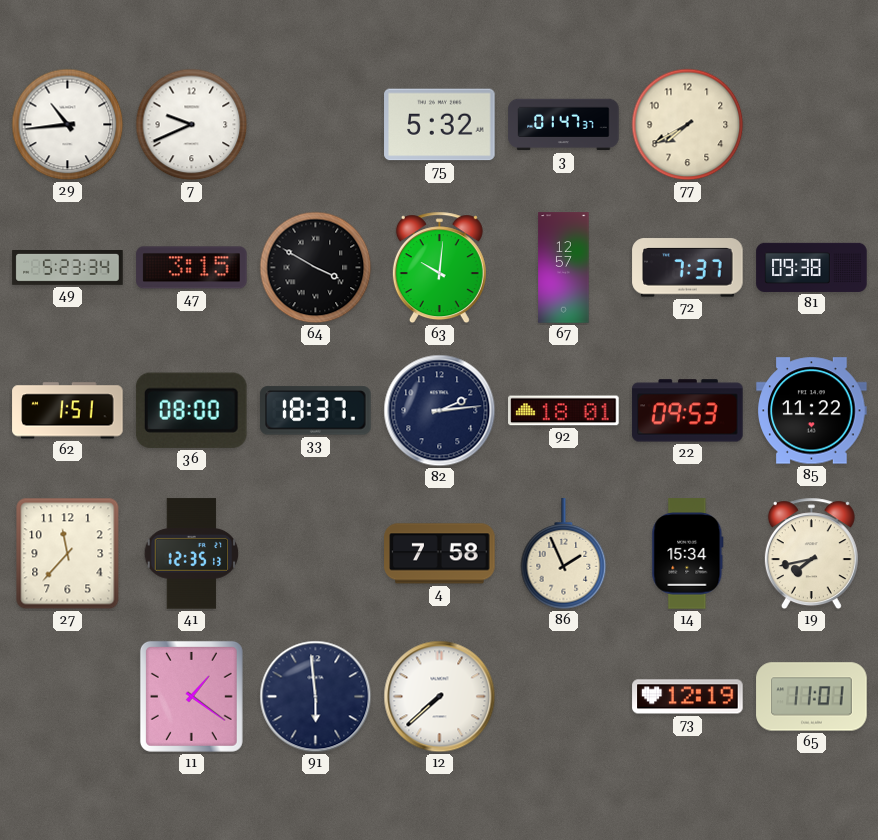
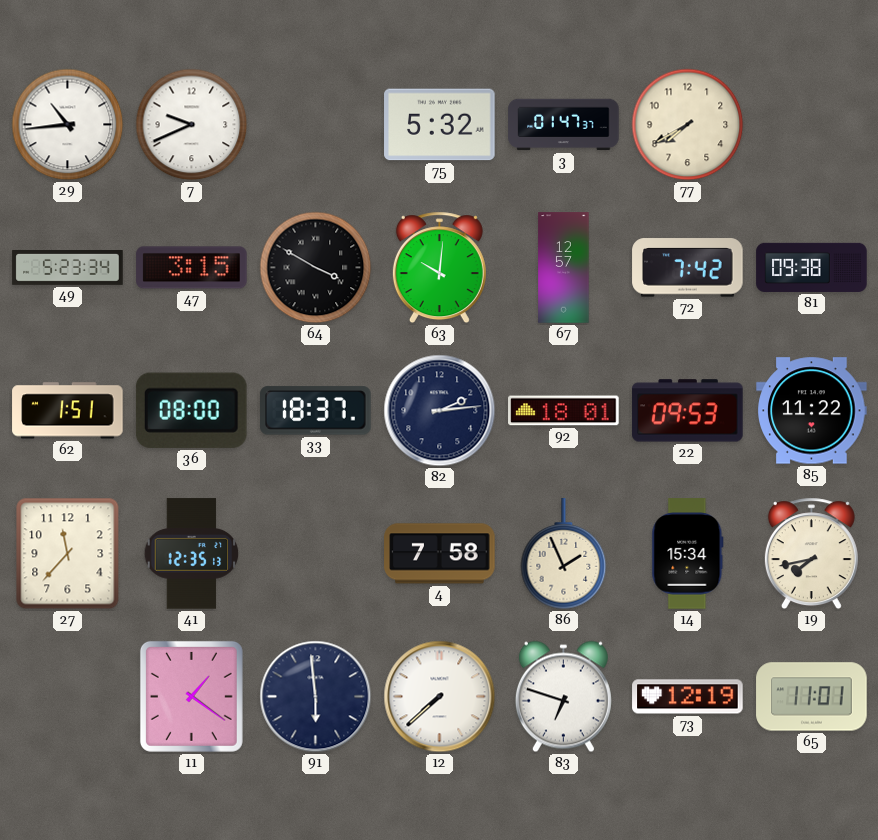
72: 7:37 -> 7:42
83: none -> 6:48
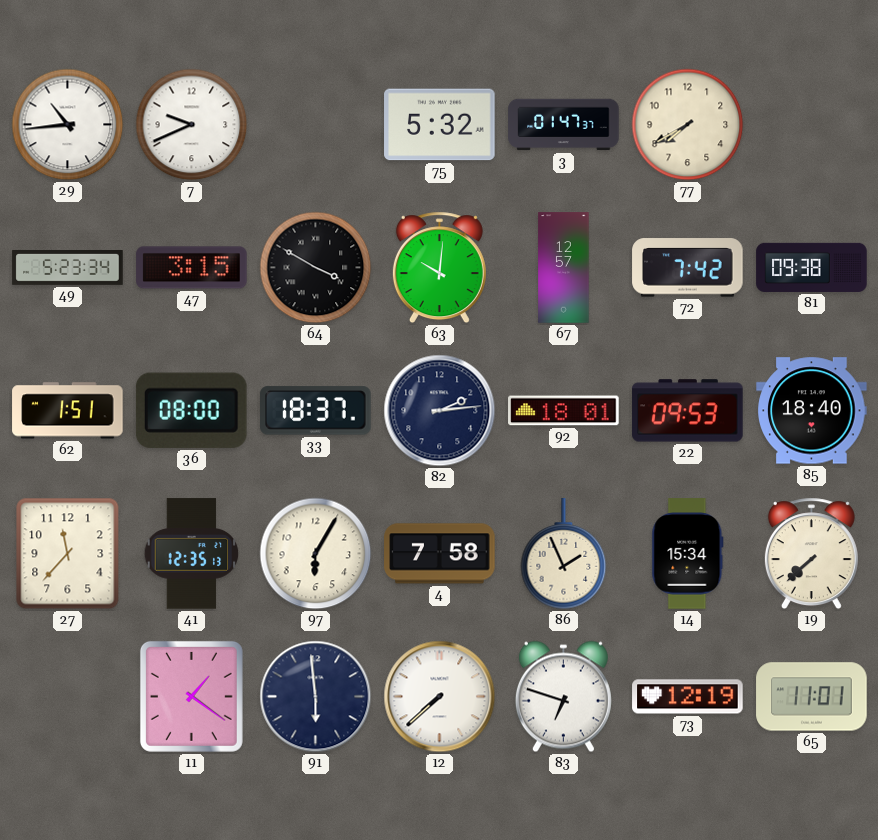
85: 11:22 -> 18:40
97: none -> 6:05
19: 7:43 -> 7:38
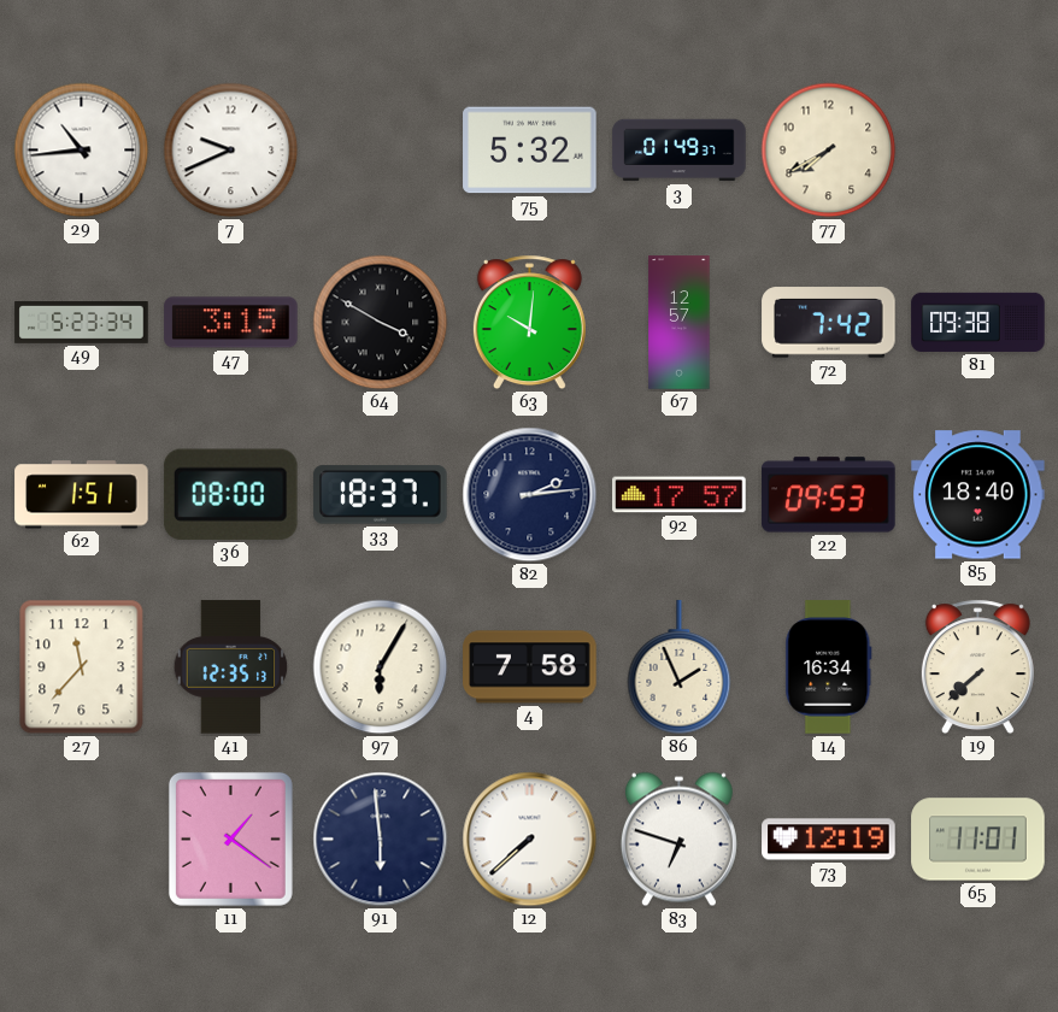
3: 01:47 -> 01:49
92: 18:01 -> 17:57
14: 15:34 -> 16:34
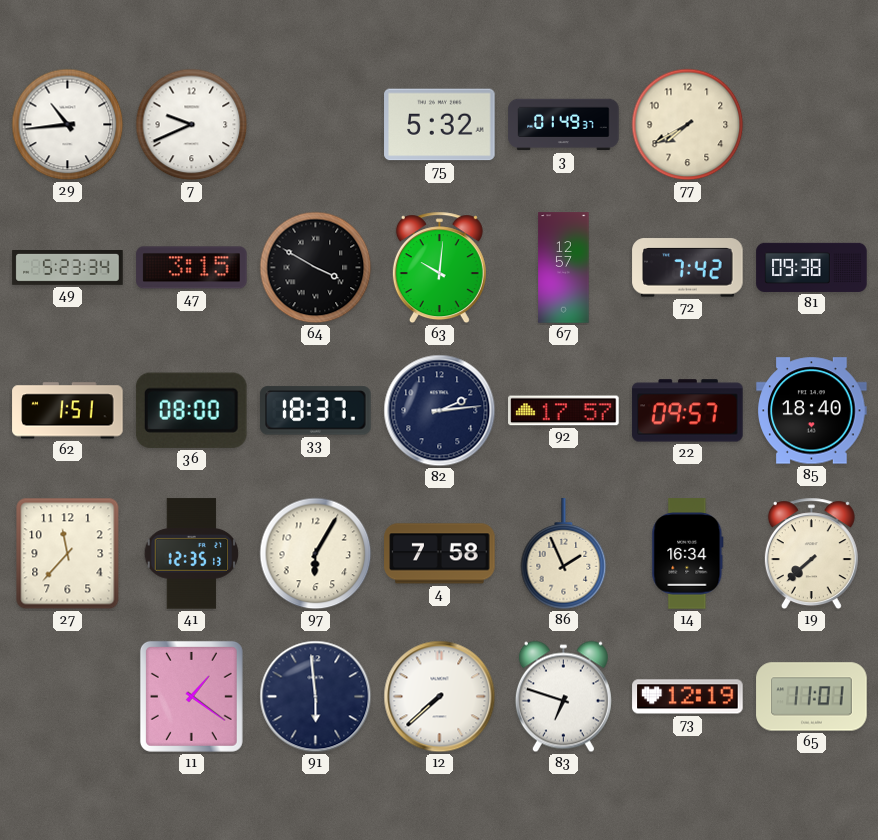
22: 09:53 -> 09:57
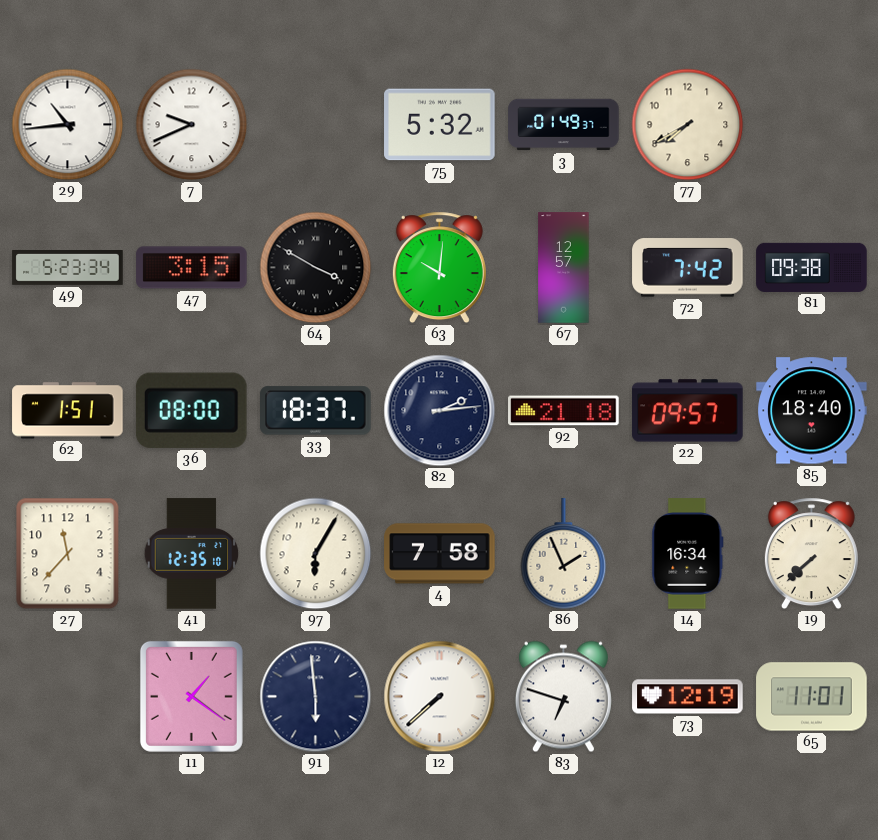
92: 17:57 -> 21:18
41: 12:35:13 -> 12:35:10
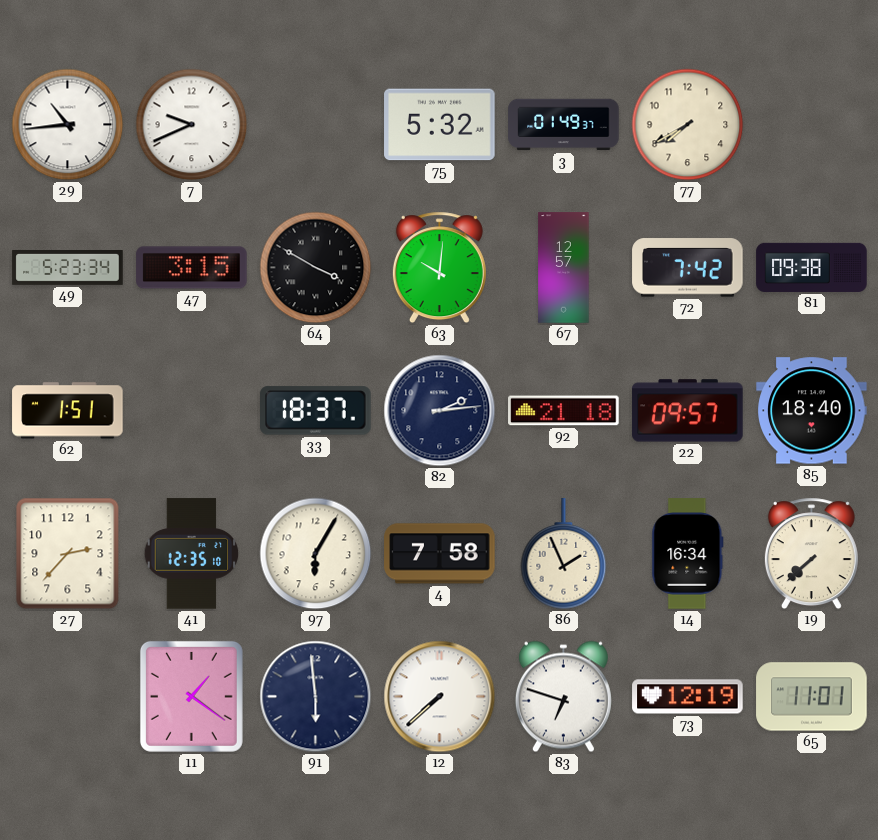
36: 08:00 -> none
27: 11:37 -> 2:37
